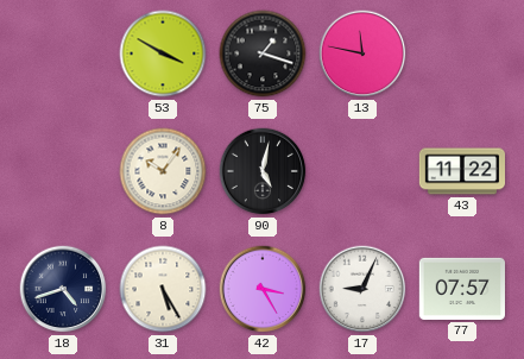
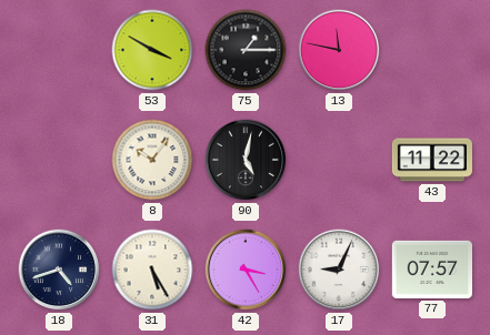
75: 1:18 -> 1:15
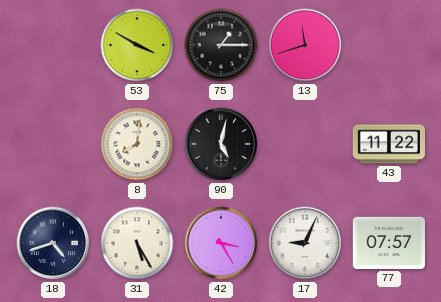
13: 11:47 -> 11:42
8: 10:06 -> 8:01
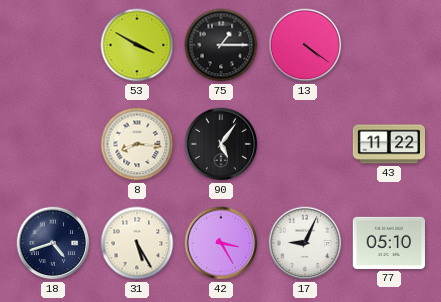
13: 11:42 -> 4:21
8: 8:01 -> 8:16
90: 5:02 -> 5:06
77: 07:57 -> 05:10
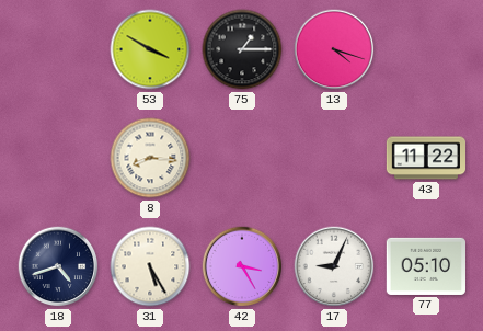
13: 4:21 -> 4:18
90: 5:06 -> none
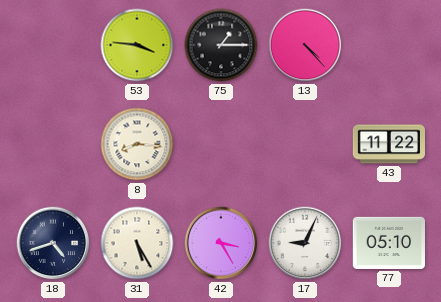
53: 3:50 -> 3:46
13: 4:18 -> 4:23
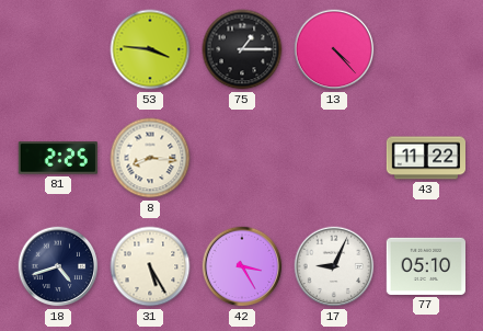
81: none -> 2:25
